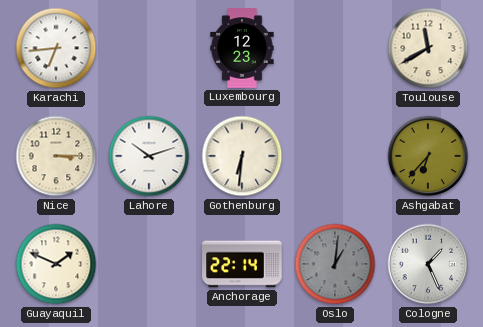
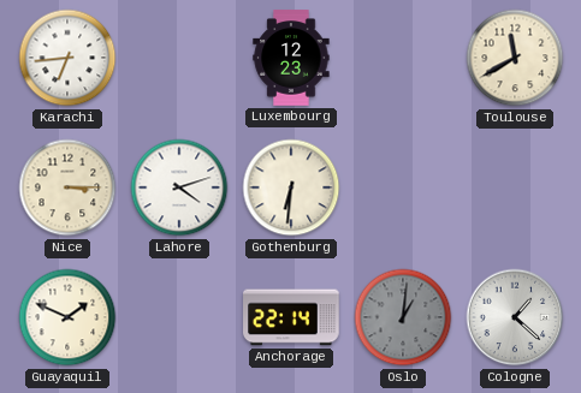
Lahore: 10:12 -> 4:12
Ashgabat: 6:37 -> none
Cologne: 1:26 -> 1:22
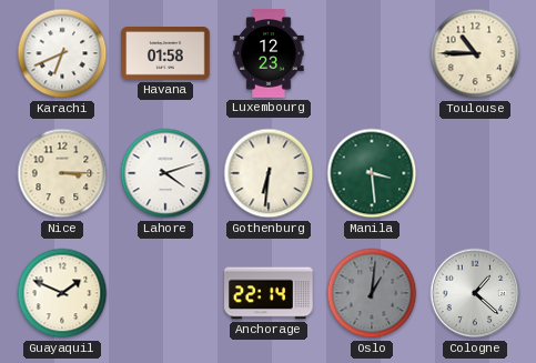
Karachi: 6:44 -> 6:41
Havana: none -> 01:58
Toulouse: 11:40 -> 10:45
Manila: none -> 3:29
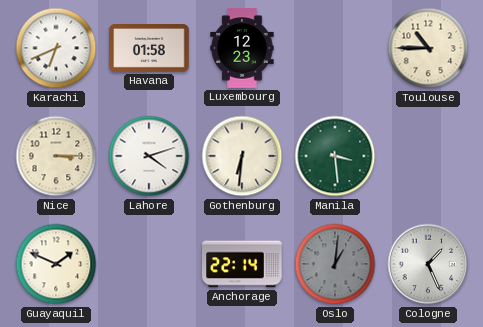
Cologne: 1:22 -> 1:26
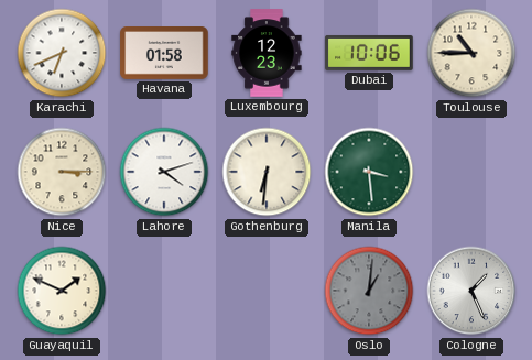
Dubai: none -> 10:06
Anchorage: 22:14 -> none
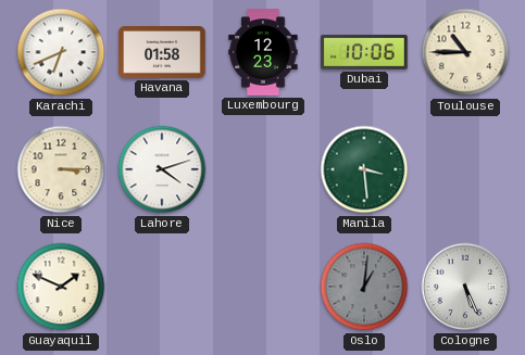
Gothenburg: 6:31 -> none
Cologne: 1:26 -> 5:26
